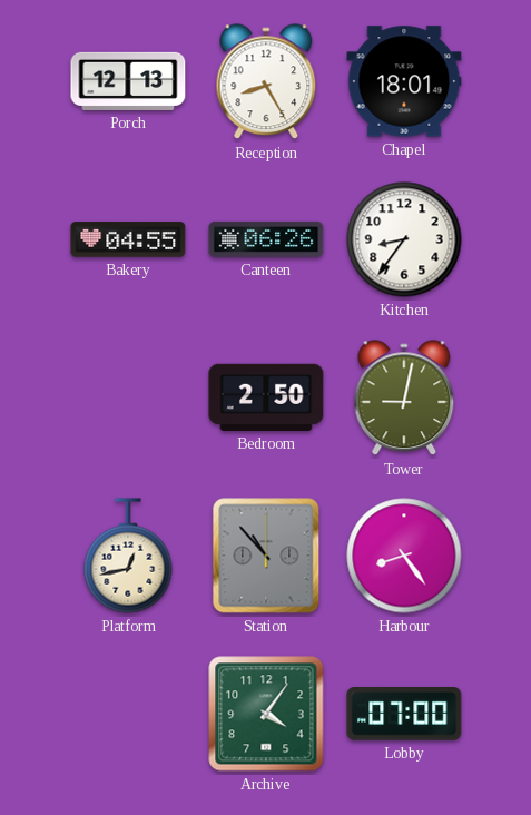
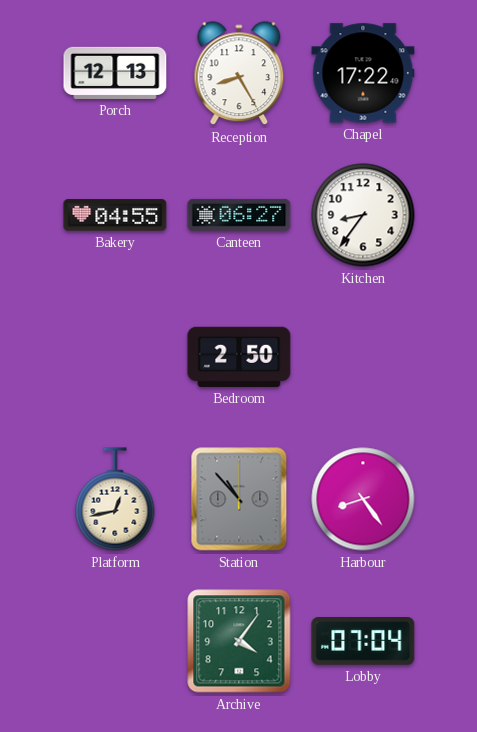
Chapel: 18:01 -> 17:22
Canteen: 06:26 -> 06:27
Tower: 9:02 -> none
Lobby: 07:00 -> 07:04
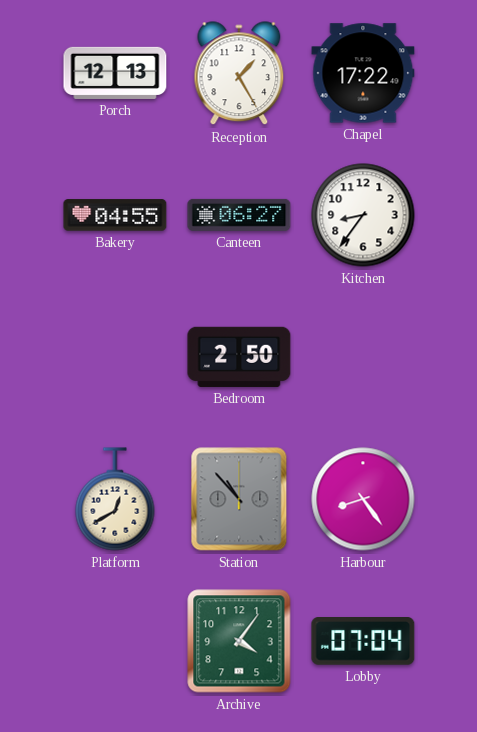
Reception: 8:25 -> 1:25
Platform: 12:43 -> 12:40
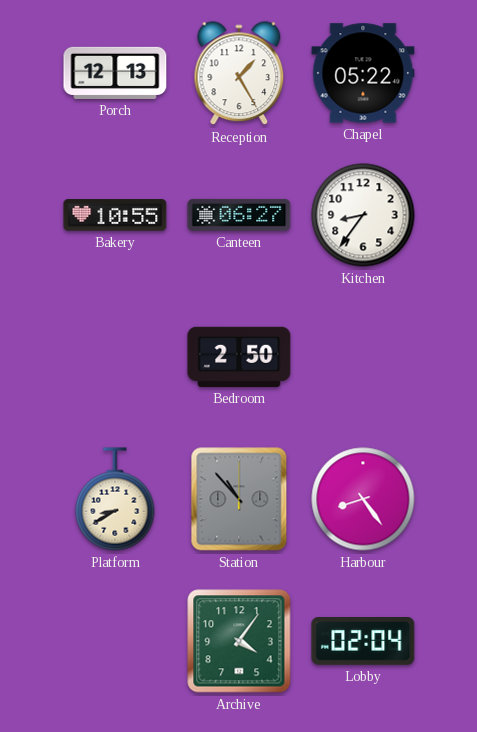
Chapel: 17:22 -> 05:22
Bakery: 04:55 -> 10:55
Platform: 12:40 -> 8:40
Lobby: 07:04 -> 02:04
